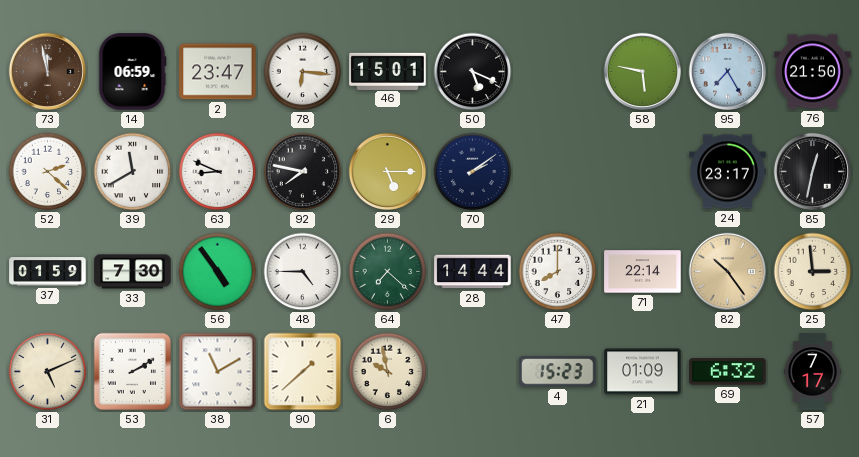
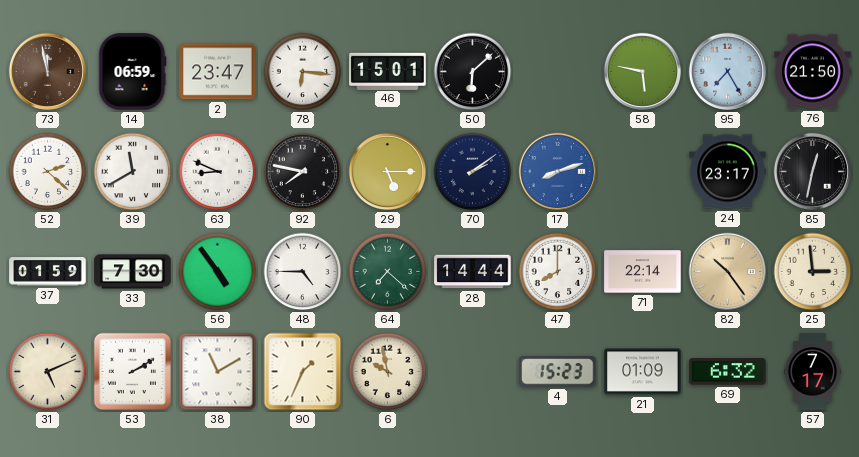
50: 5:19 -> 6:08
17: none -> 8:12
90: 1:38 -> 1:34
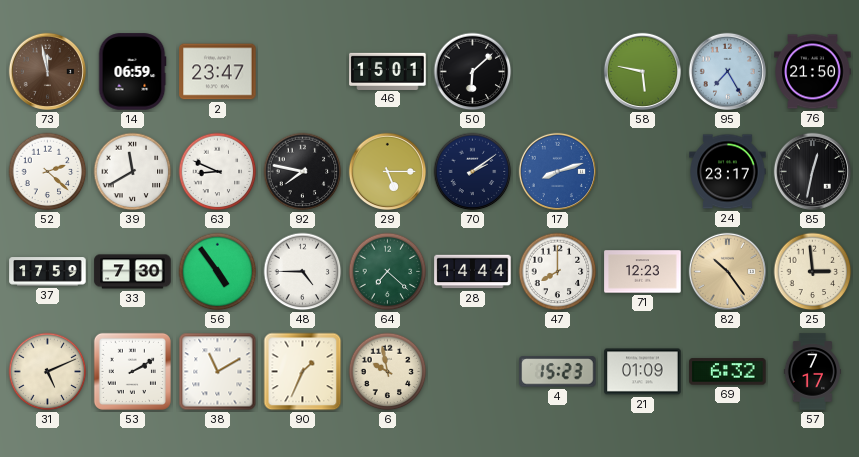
78: 6:16 -> none
37: 01:59 -> 17:59
71: 22:14 -> 12:23
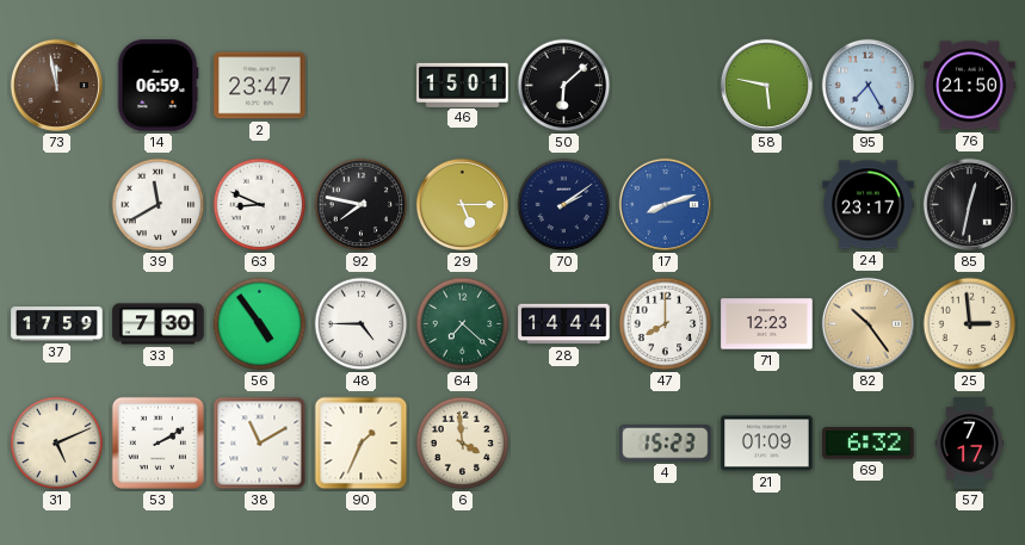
52: 2:22 -> none
6: 9:58 -> 3:59
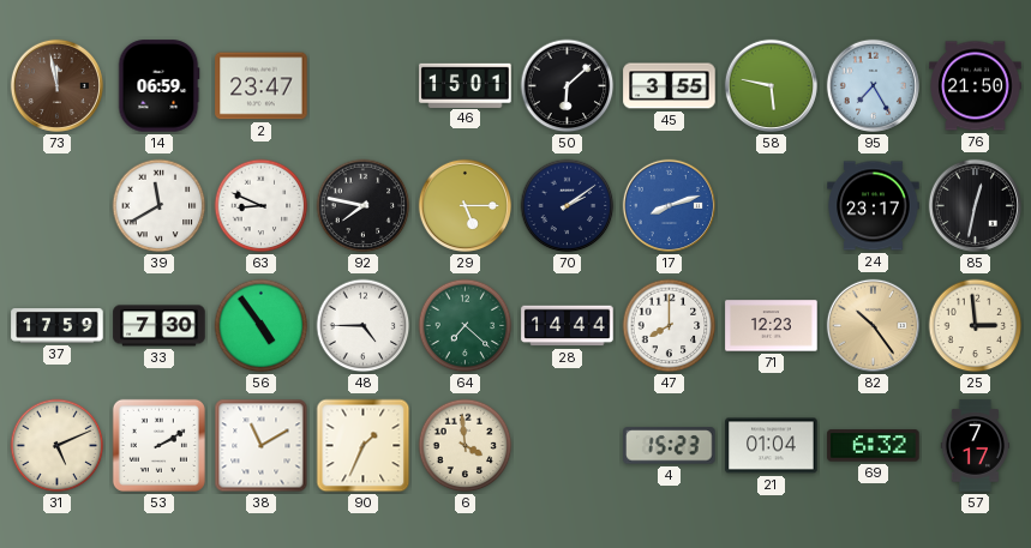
45: none -> 3:55
21: 01:09 -> 01:04
